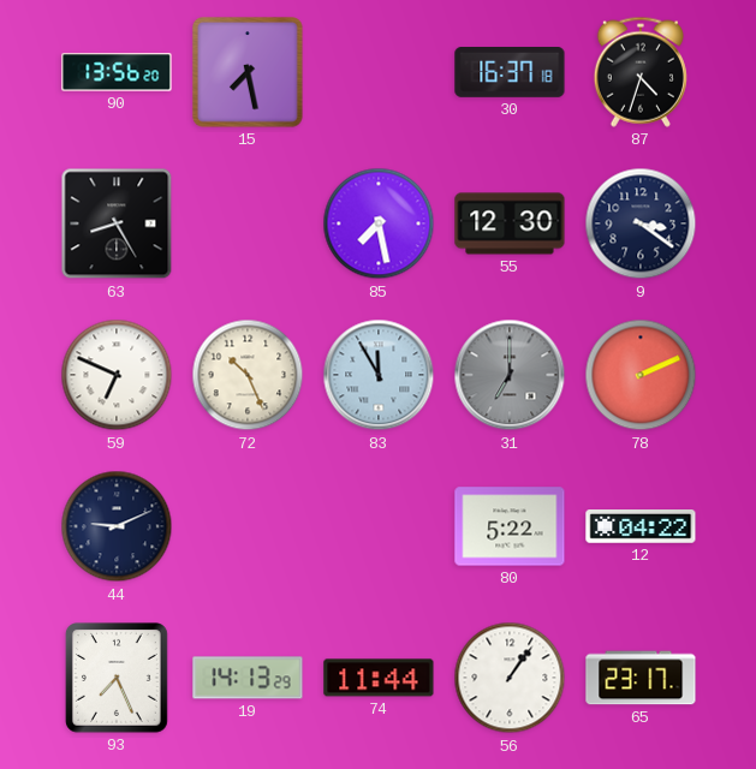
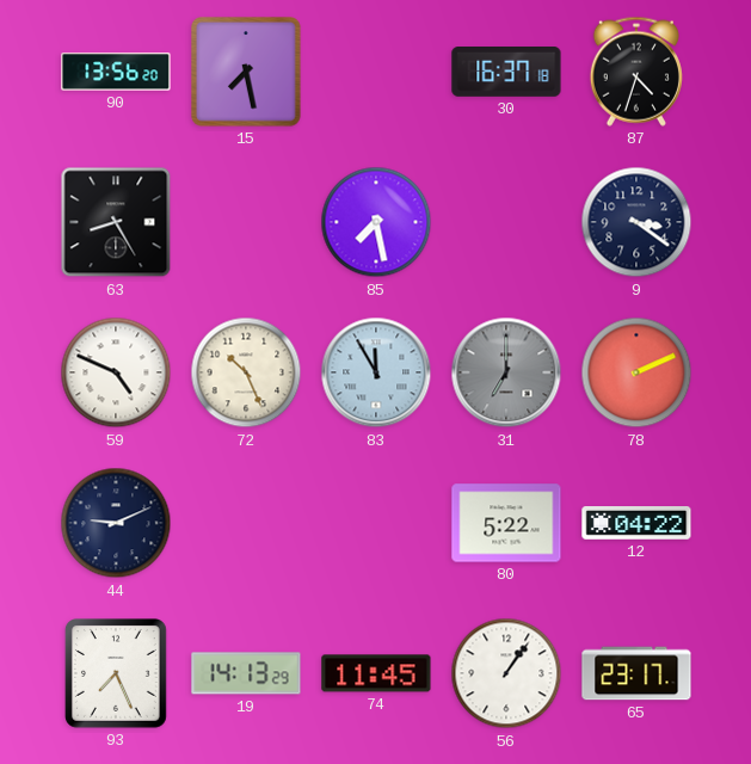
55: 12:30 -> none
59: 6:49 -> 4:49
74: 11:44 -> 11:45
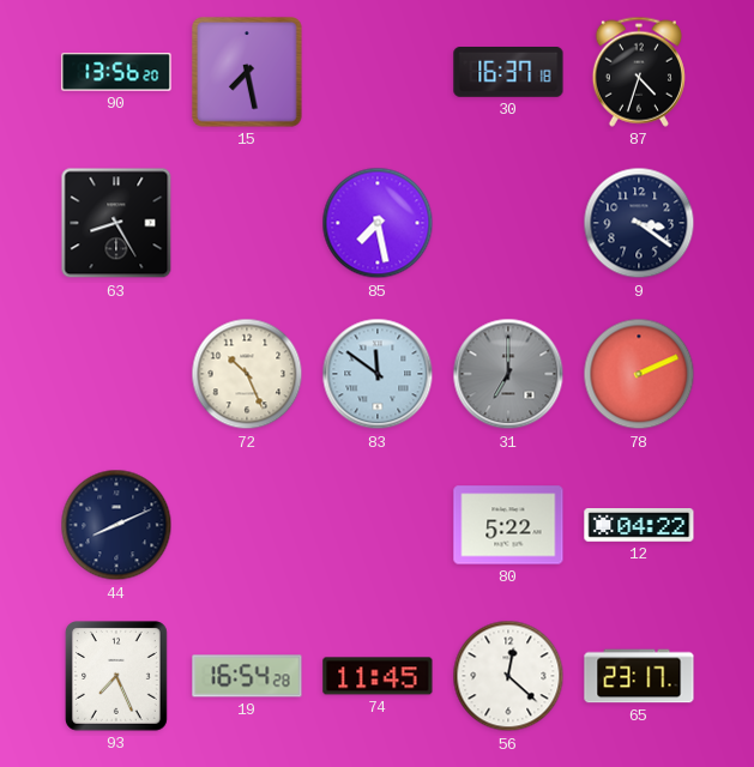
59: 4:49 -> none
83: 11:55 -> 11:51
44: 9:11 -> 8:11
19: 14:13 -> 16:54
56: 1:06 -> 12:22
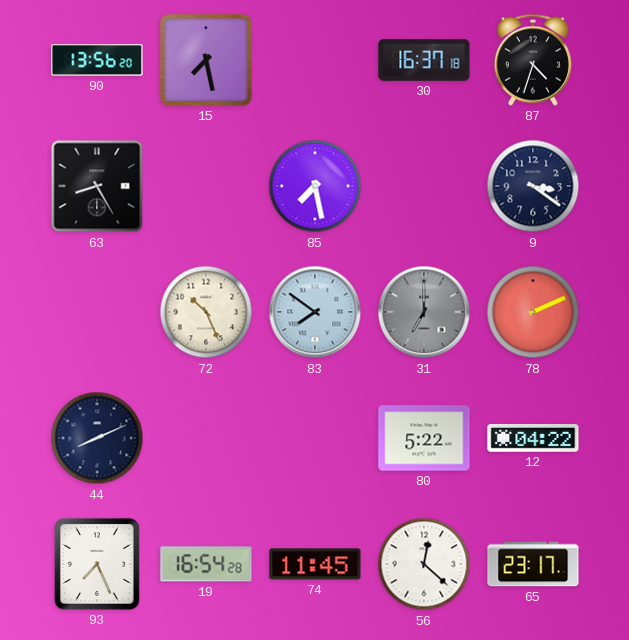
83: 11:51 -> 7:51
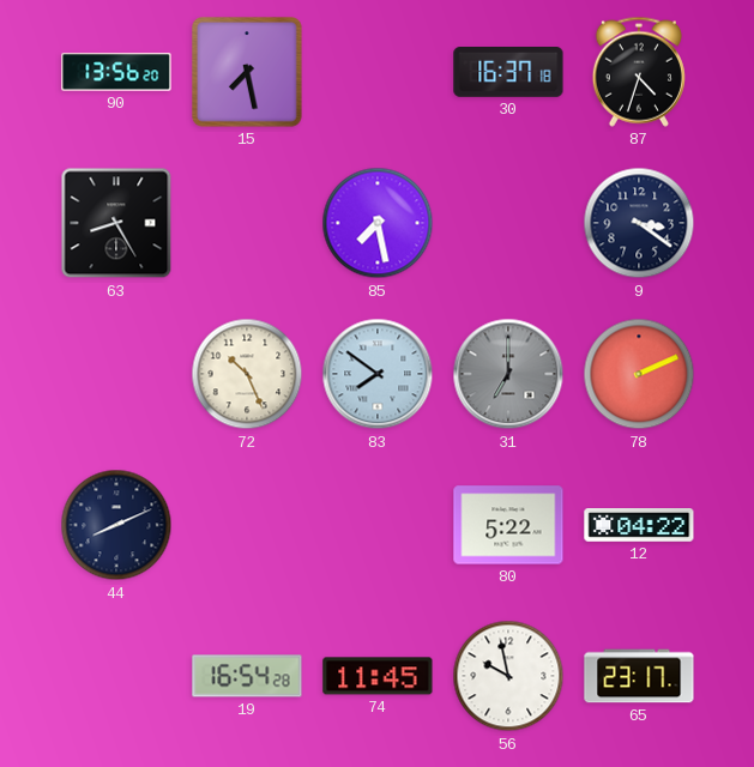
93: 7:26 -> none
56: 12:22 -> 9:58
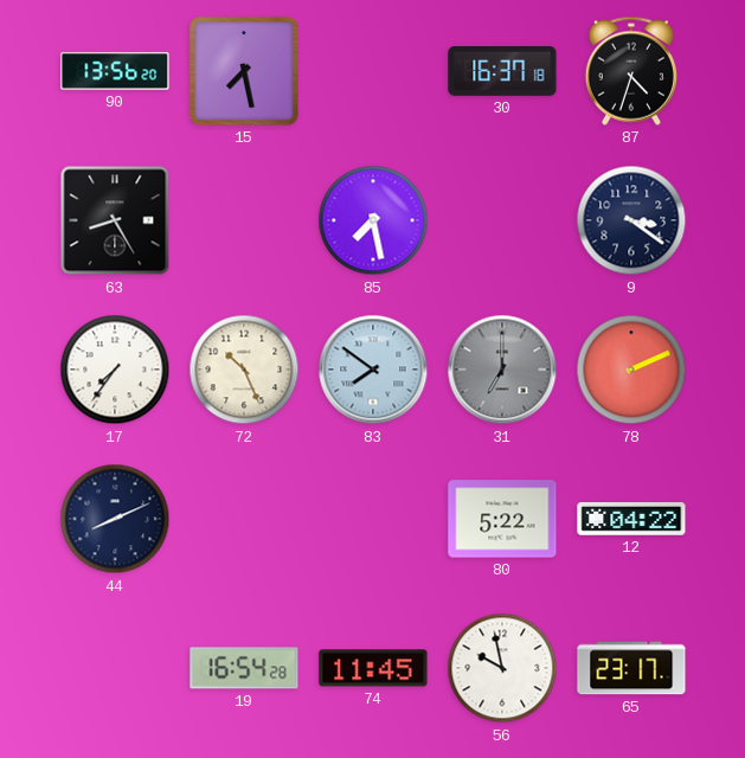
17: none -> 7:36
